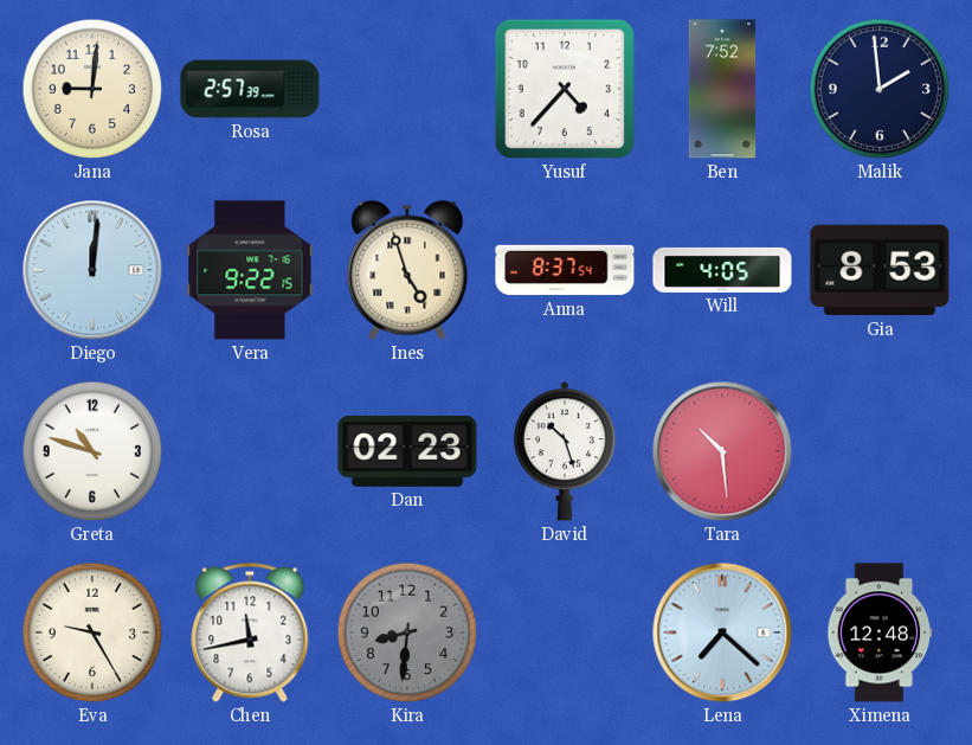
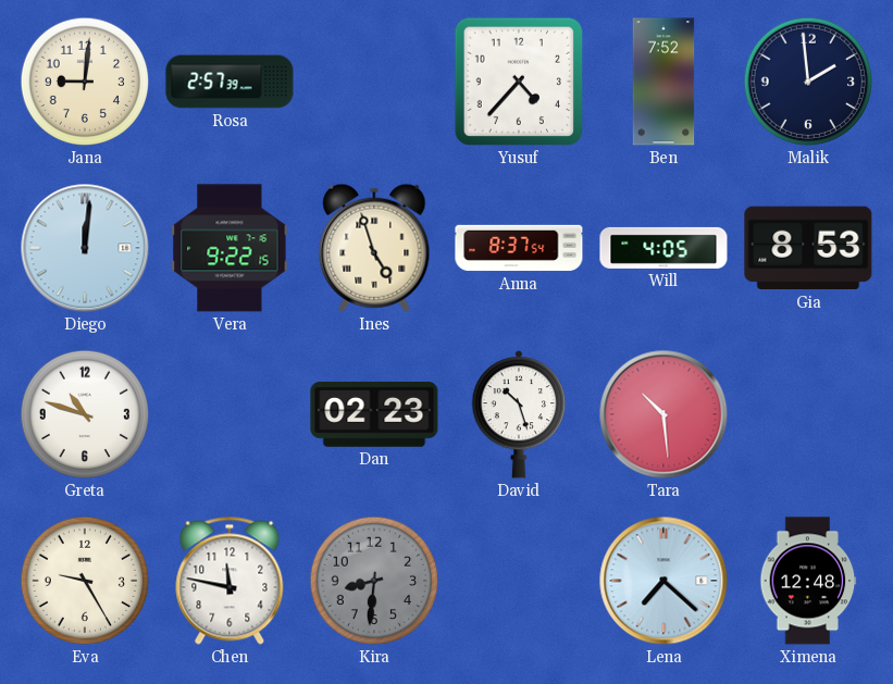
Chen: 11:43 -> 11:47
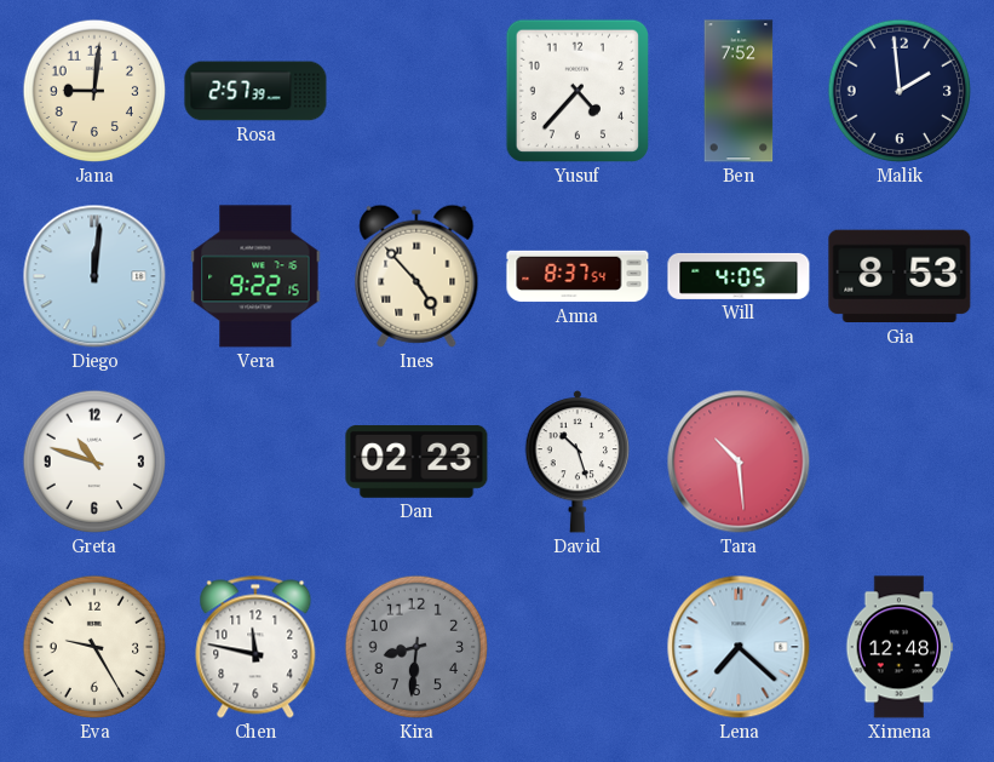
Ines: 4:57 -> 4:53
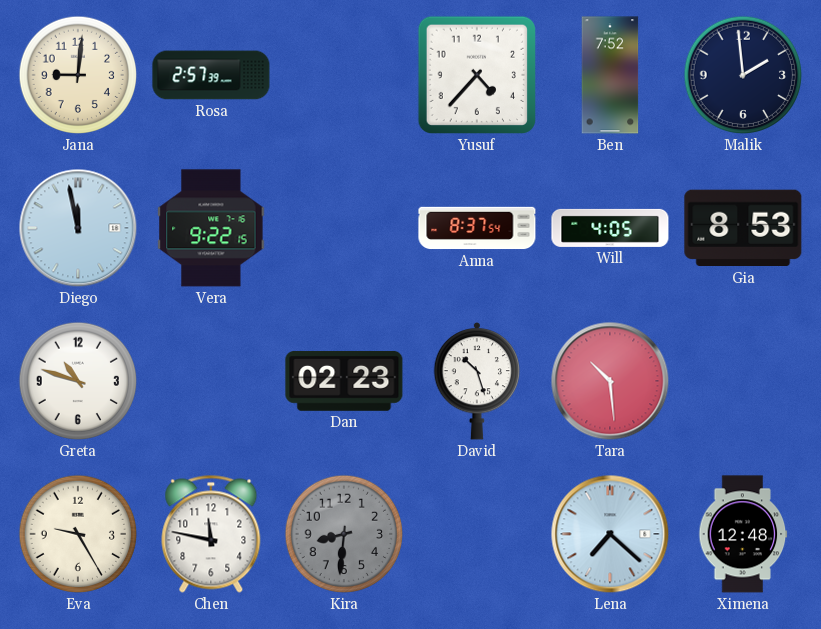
Diego: 12:01 -> 11:58
Ines: 4:53 -> none
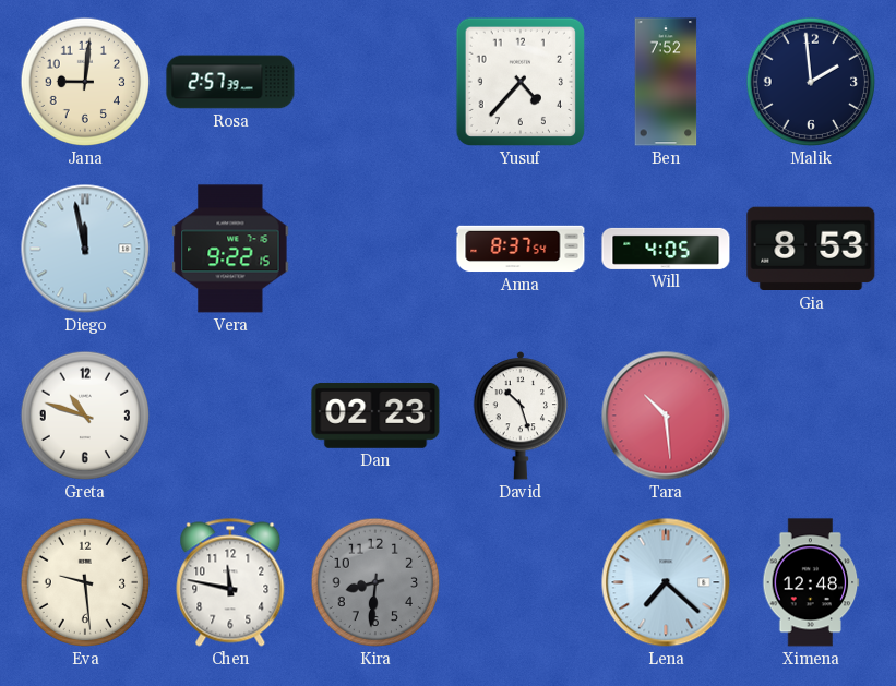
Eva: 9:25 -> 9:29
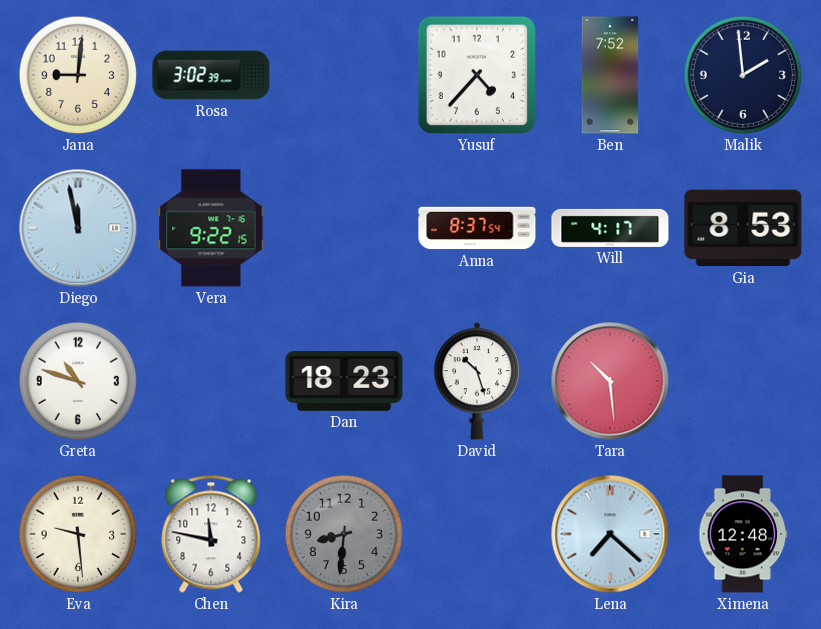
Rosa: 2:57 -> 3:02
Will: 4:05 -> 4:17
Dan: 02:23 -> 18:23
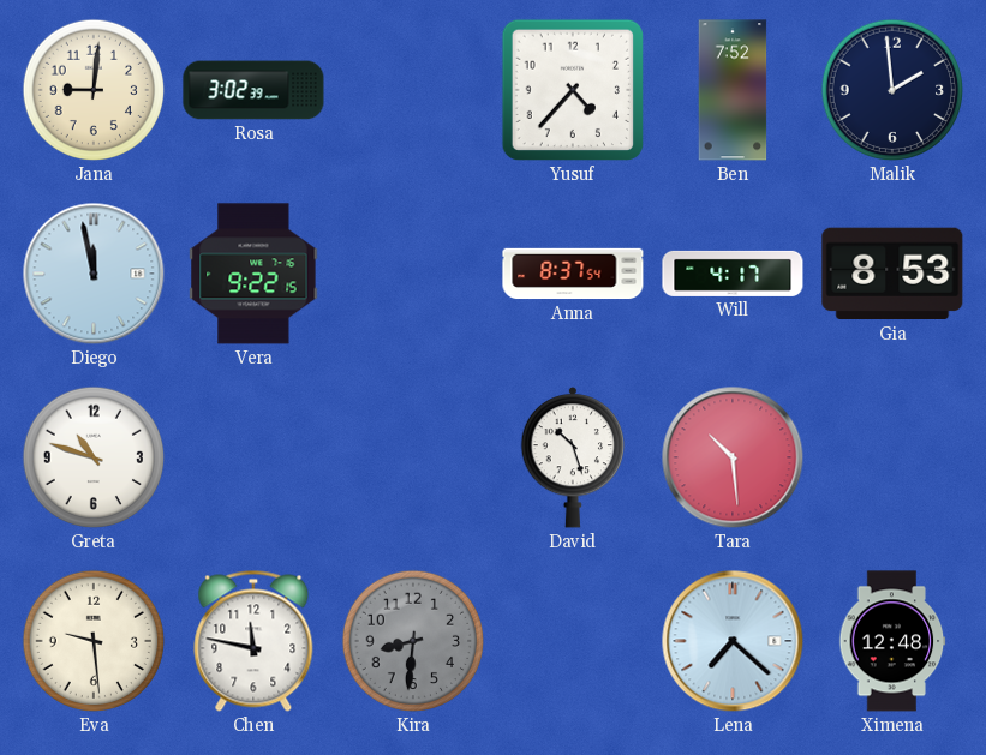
Dan: 18:23 -> none
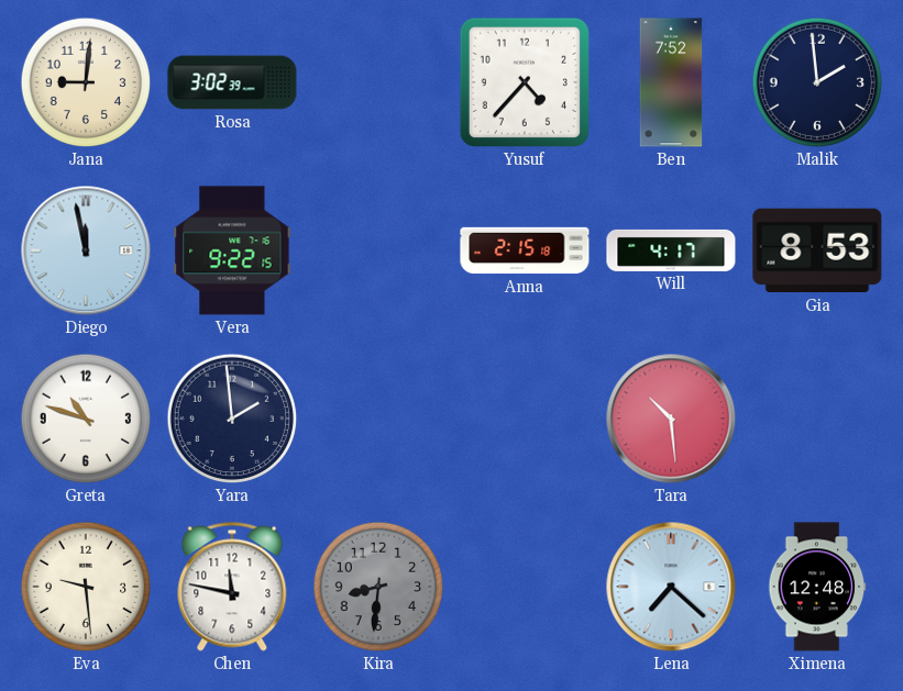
Anna: 8:37 -> 2:15
Yara: none -> 1:59
David: 10:27 -> none
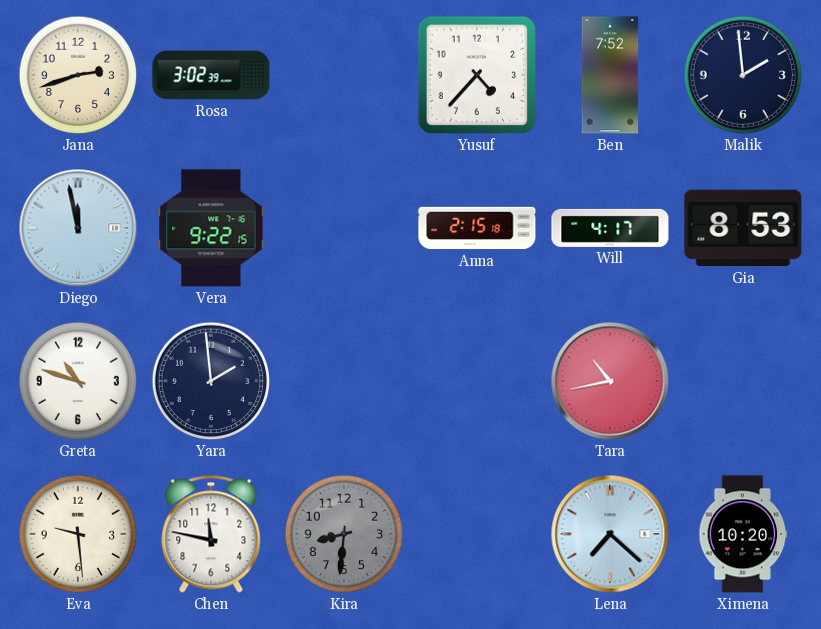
Jana: 9:01 -> 2:42
Tara: 10:29 -> 10:43
Ximena: 12:48 -> 10:20
